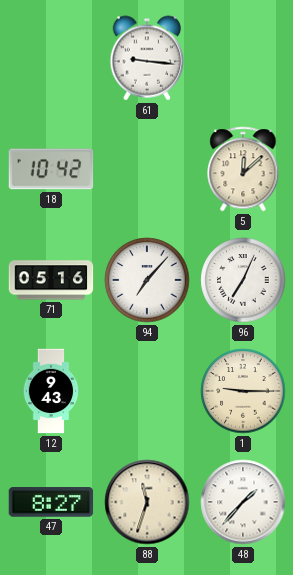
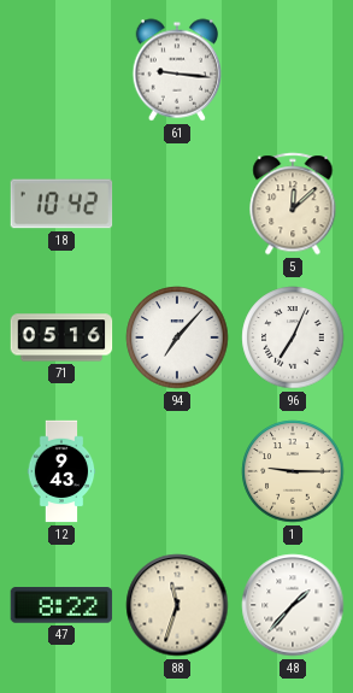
47: 8:27 -> 8:22
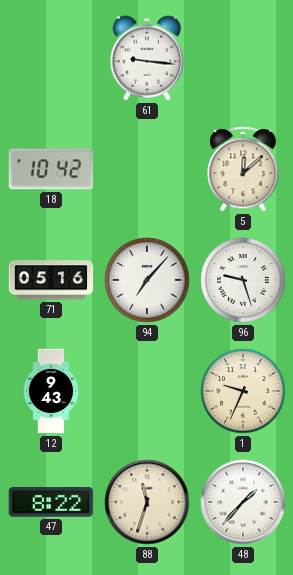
96: 7:04 -> 9:27
1: 9:15 -> 9:34
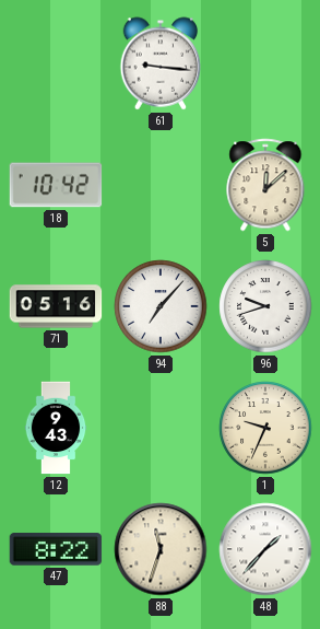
96: 9:27 -> 9:42
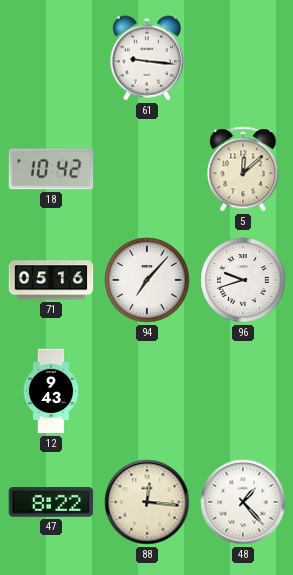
1: 9:34 -> none
88: 11:33 -> 12:16
48: 1:37 -> 1:23
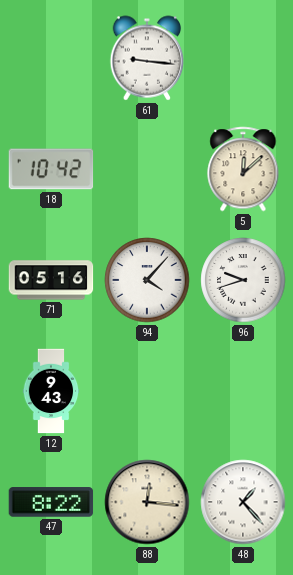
94: 7:07 -> 4:07
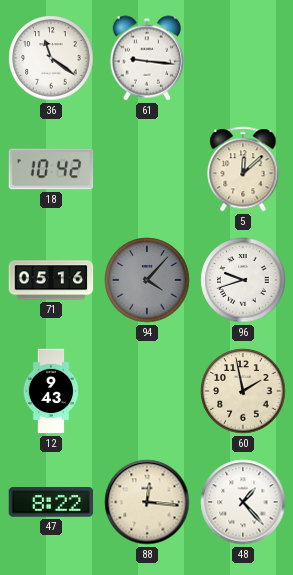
36: none -> 11:21
94 dial: white -> grey
60: none -> 1:58
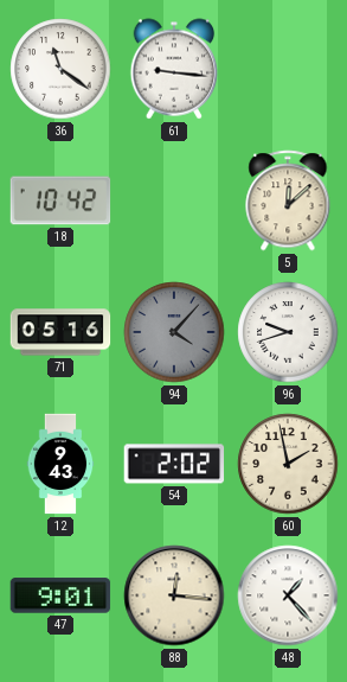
54: none -> 2:02
47: 8:22 -> 9:01
